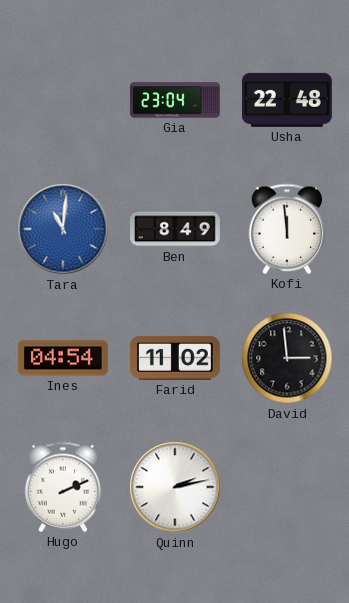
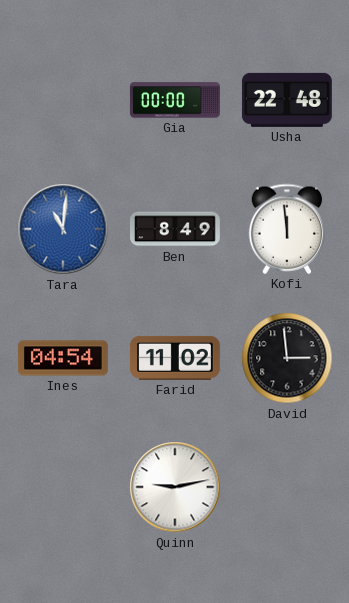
Gia: 23:04 -> 00:00
Hugo: 2:11 -> none
Quinn: 2:13 -> 9:13
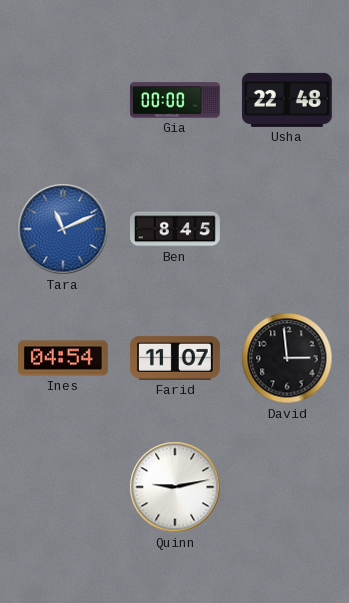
Tara: 11:01 -> 11:11
Ben: 8:49 -> 8:45
Kofi: 11:59 -> none
Farid: 11:02 -> 11:07
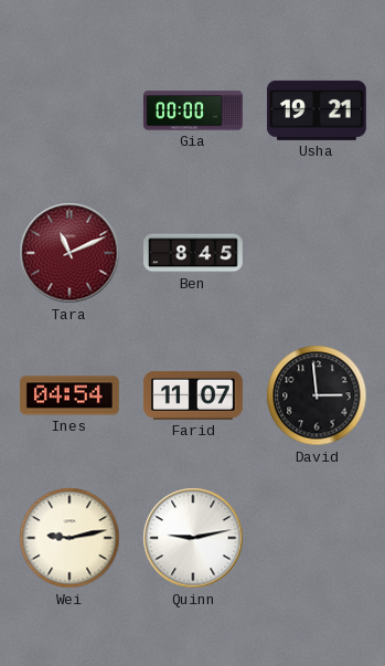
Usha: 22:48 -> 19:21
Tara dial: blue -> burgundy
Wei: none -> 9:13
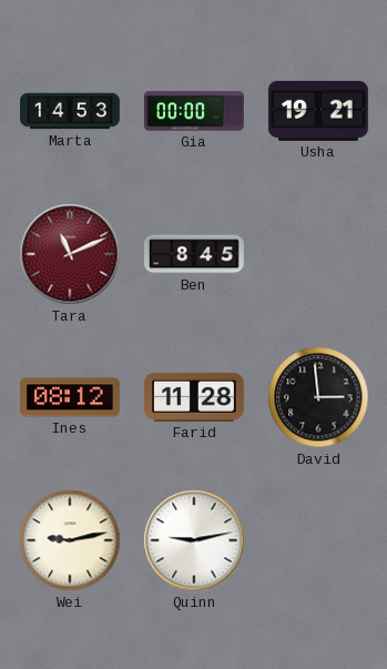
Marta: none -> 14:53
Ines: 04:54 -> 08:12
Farid: 11:07 -> 11:28
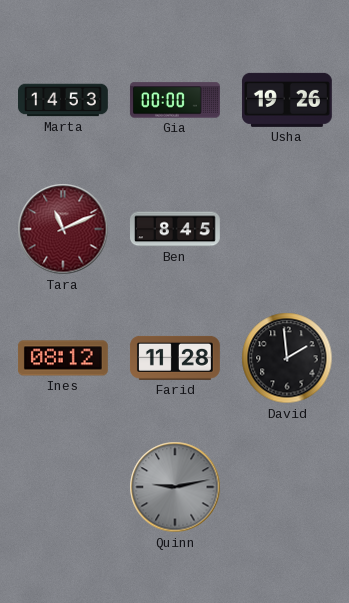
Usha: 19:21 -> 19:26
David: 2:59 -> 1:59
Wei: 9:13 -> none
Quinn dial: white -> grey
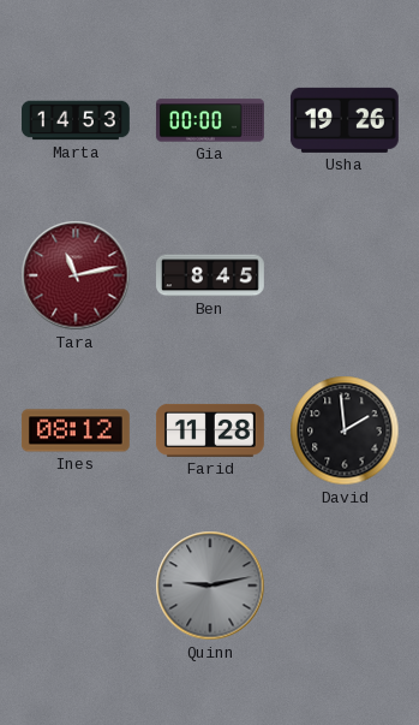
Tara: 11:11 -> 11:13
